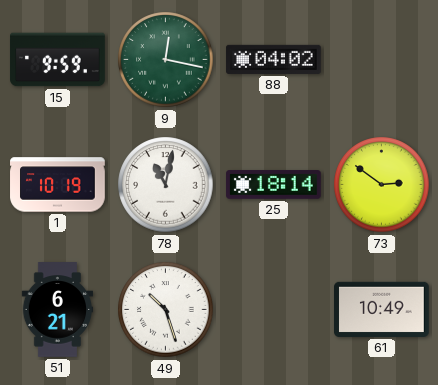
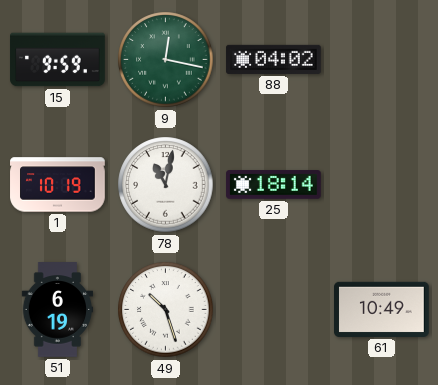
73: 2:51 -> none
51: 6:21 -> 6:19
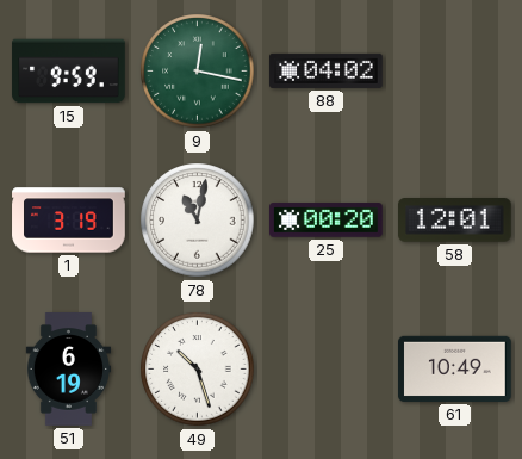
1: 10:19 -> 3:19
25: 18:14 -> 00:20
58: none -> 12:01
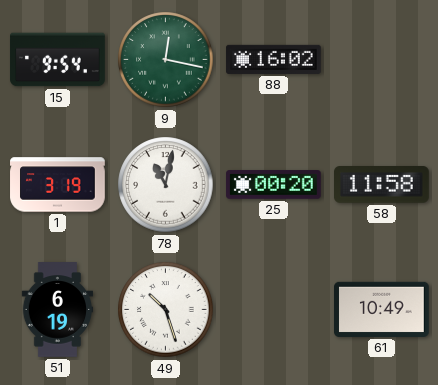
15: 9:59 -> 9:54
88: 04:02 -> 16:02
58: 12:01 -> 11:58
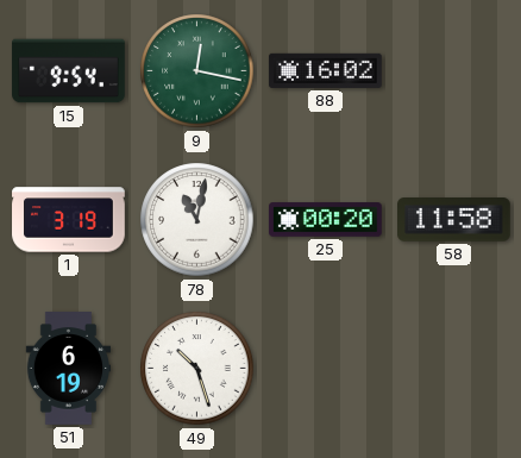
61: 10:49 -> none
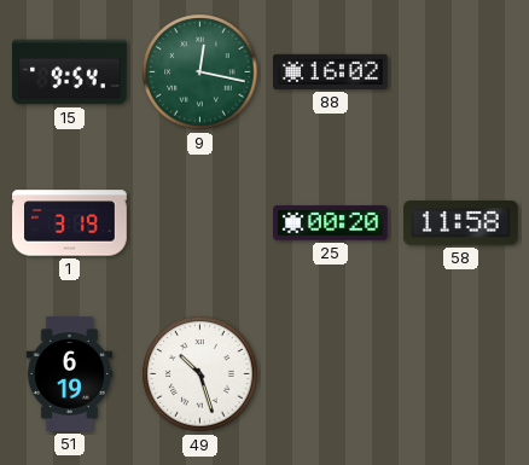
78: 11:02 -> none
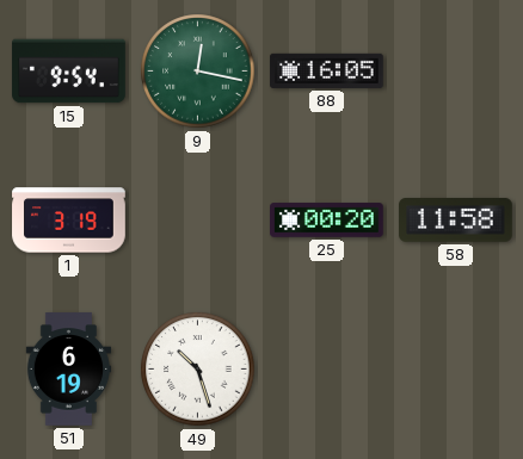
88: 16:02 -> 16:05
